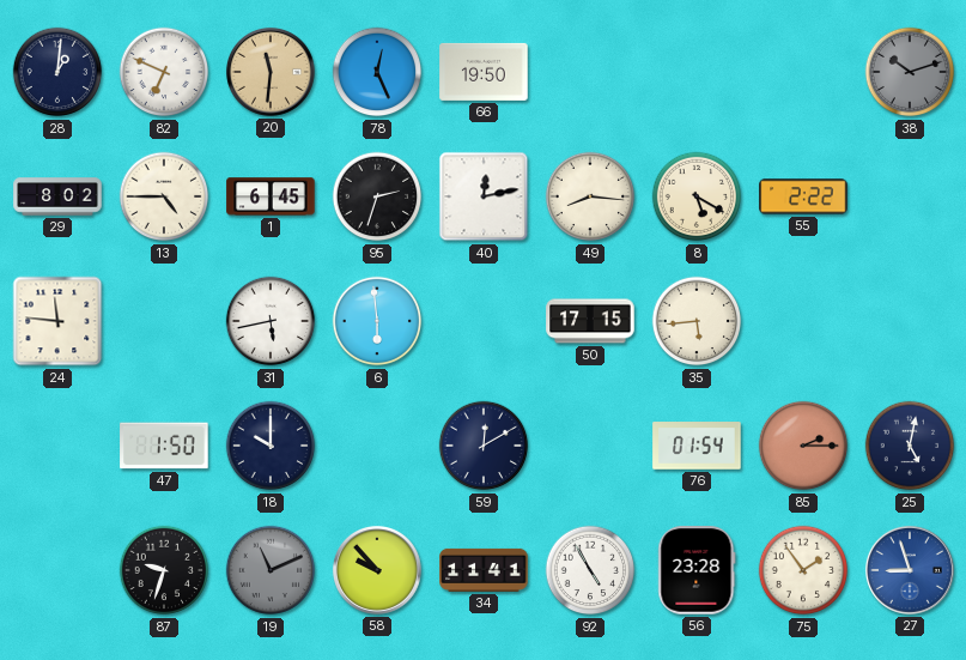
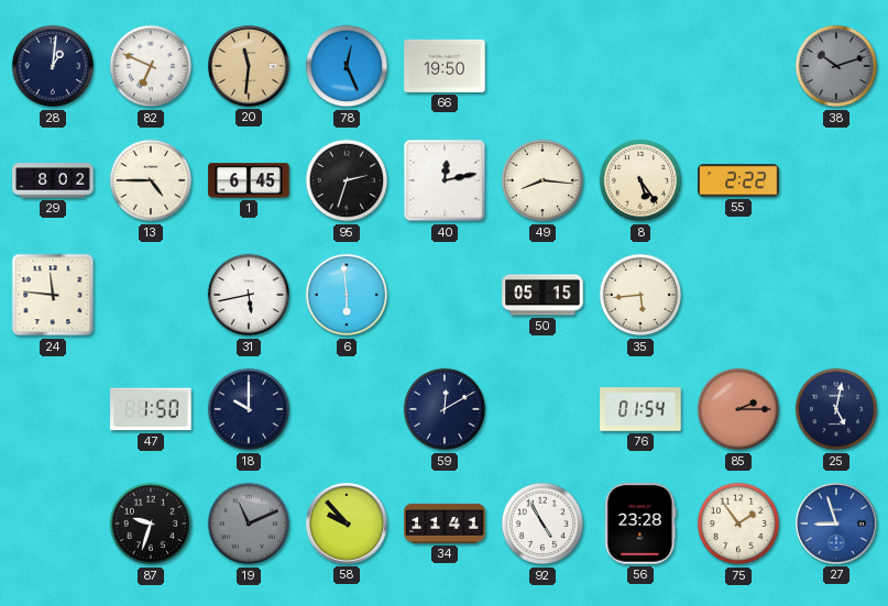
8: 5:20 -> 5:24
50: 17:15 -> 05:15
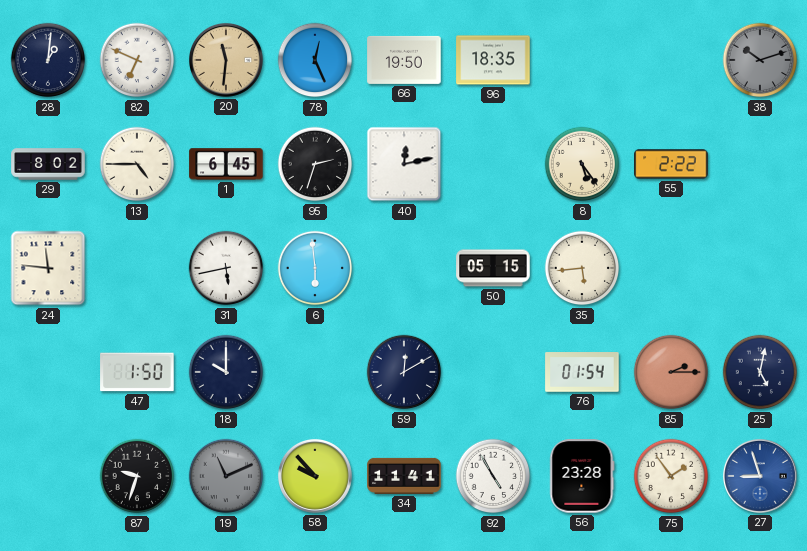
96: none -> 18:35
49: 8:16 -> none
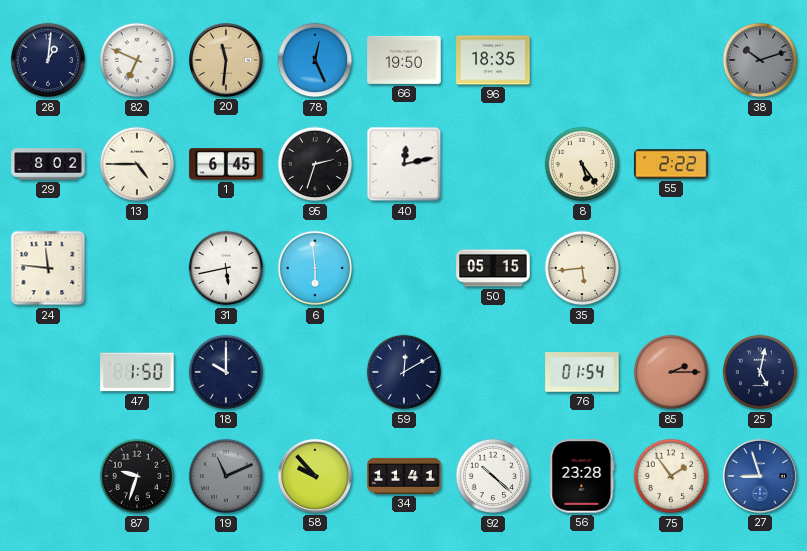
92: 4:55 -> 10:22
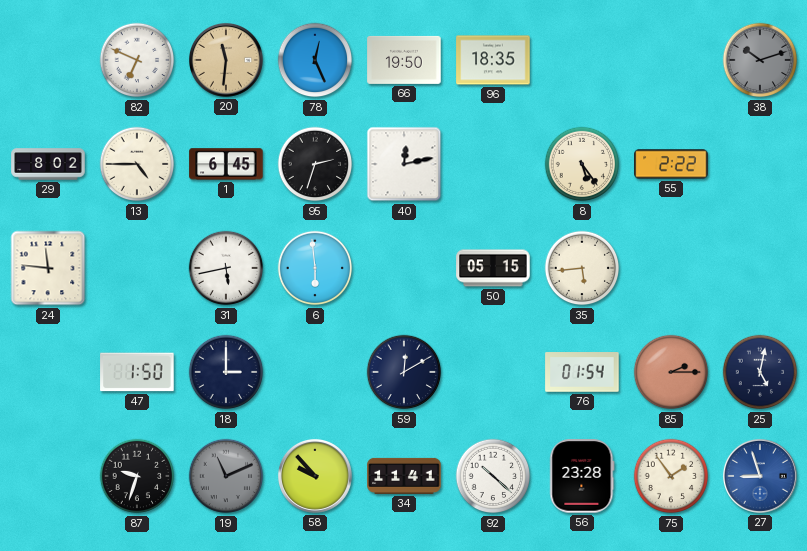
28: 1:01 -> none
18: 10:00 -> 3:00
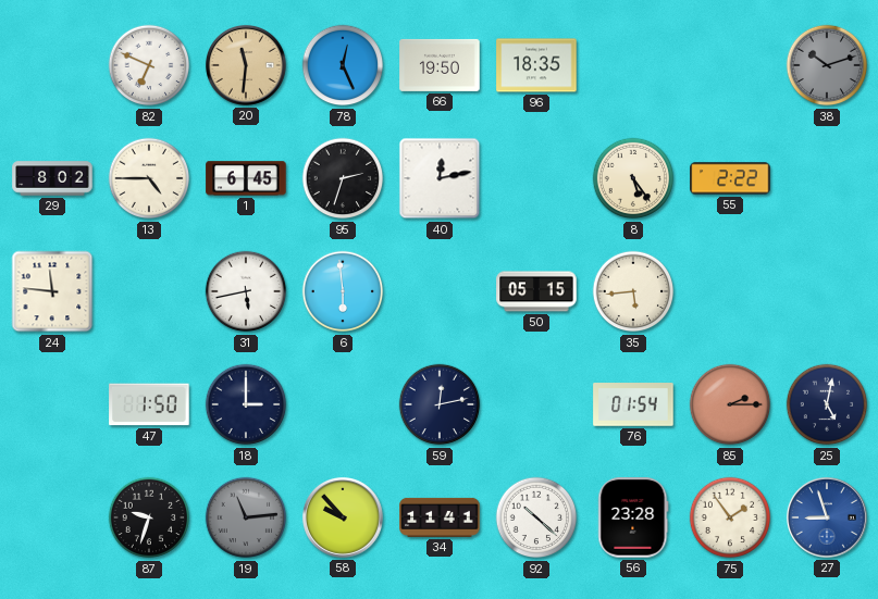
59: 12:10 -> 12:13
19: 11:11 -> 11:14
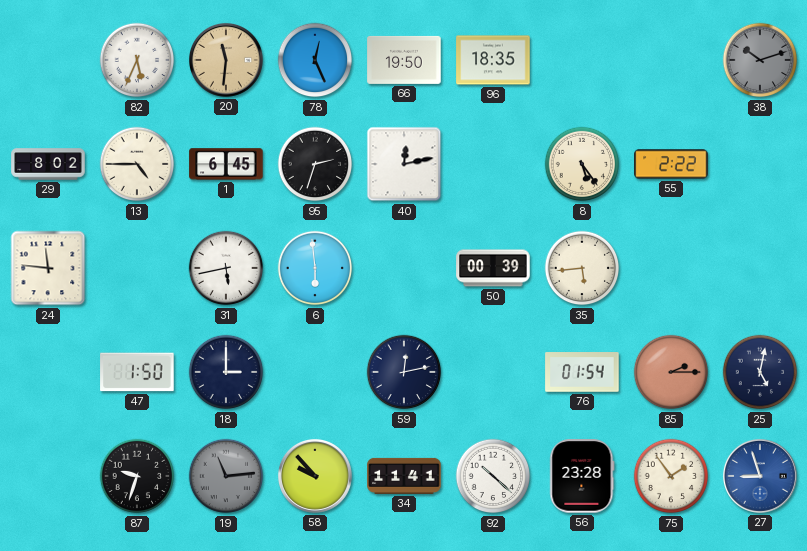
82: 6:49 -> 5:34
50: 05:15 -> 00:39
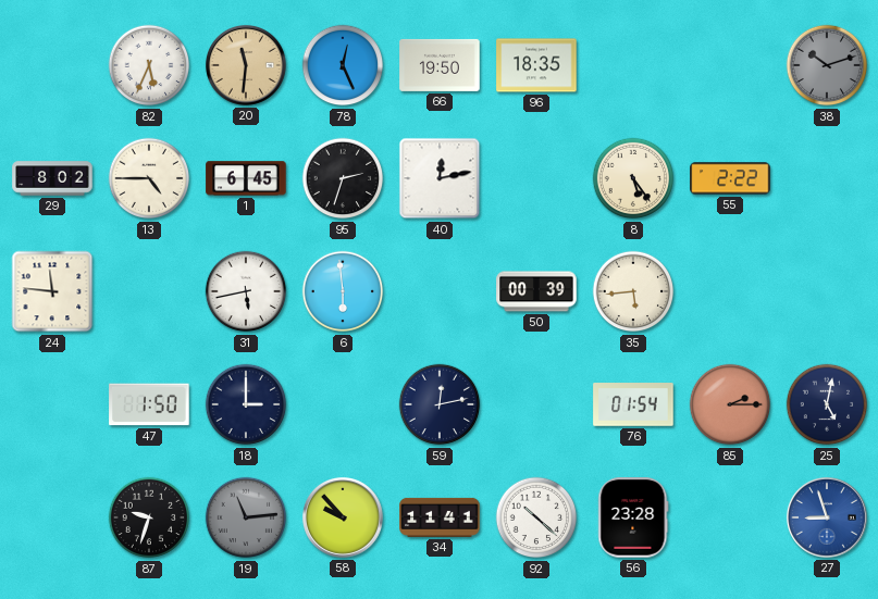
75: 1:54 -> none
